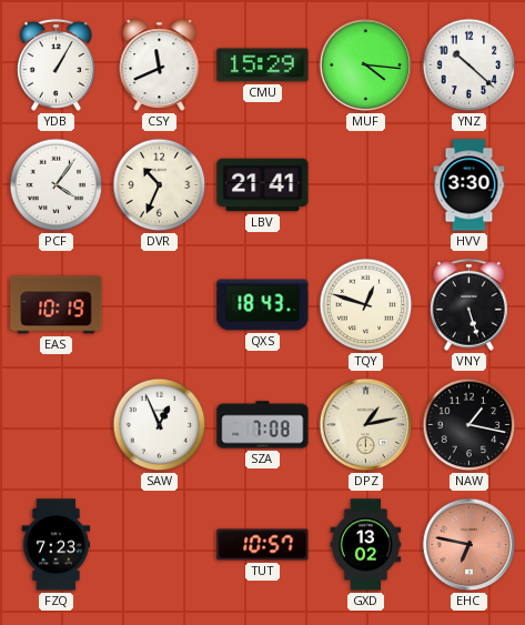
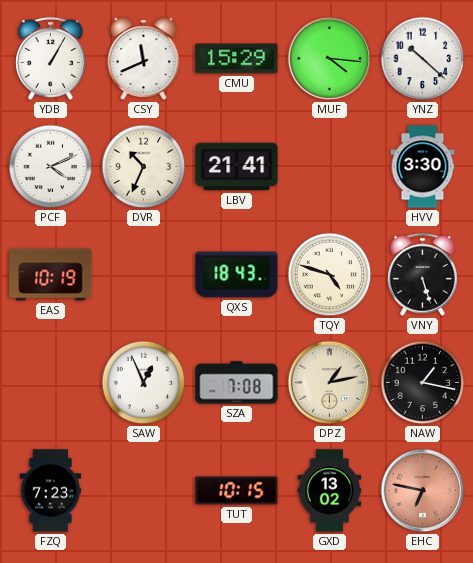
PCF: 4:06 -> 4:11
TQY: 12:48 -> 4:48
TUT: 10:57 -> 10:15
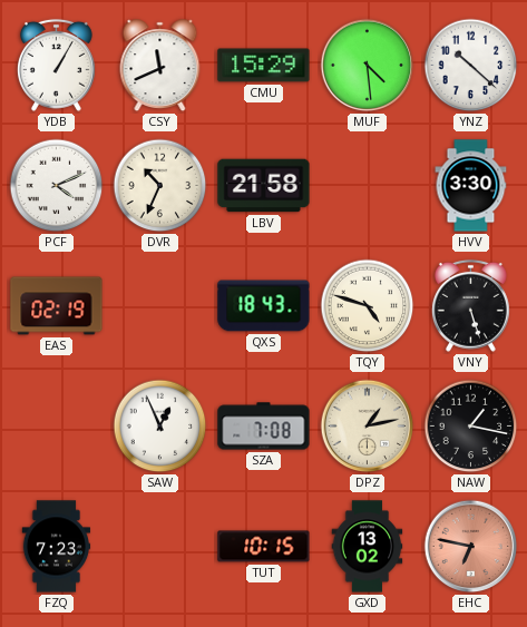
MUF: 4:16 -> 4:29
LBV: 21:41 -> 21:58
EAS: 10:19 -> 02:19
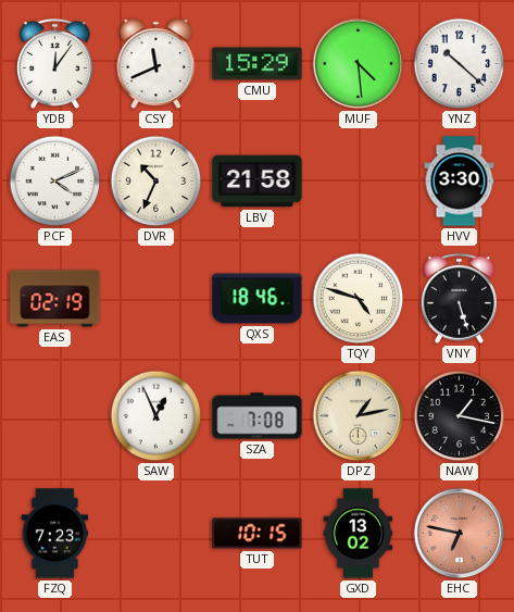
YDB: 1:05 -> 12:06
QXS: 18:43 -> 18:46
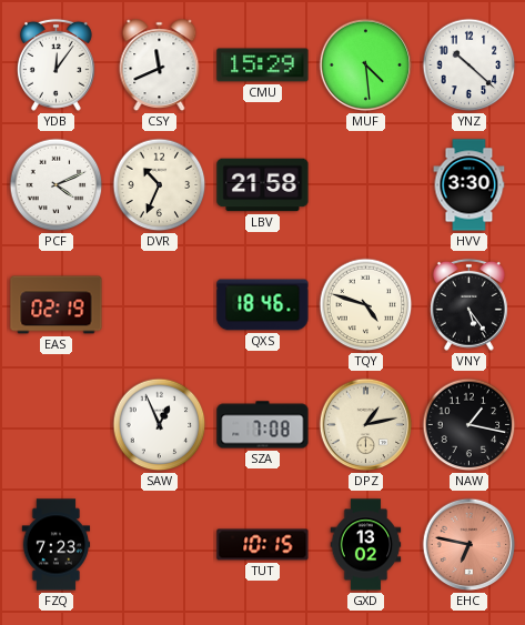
VNY: 5:27 -> 5:24
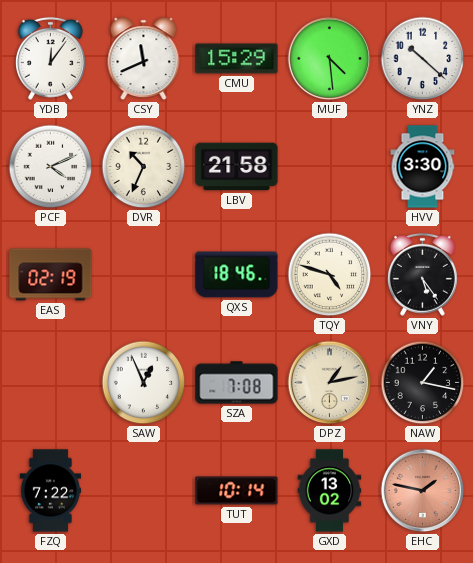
FZQ: 7:23 -> 7:22
TUT: 10:15 -> 10:14
EHC: 6:47 -> 1:47
